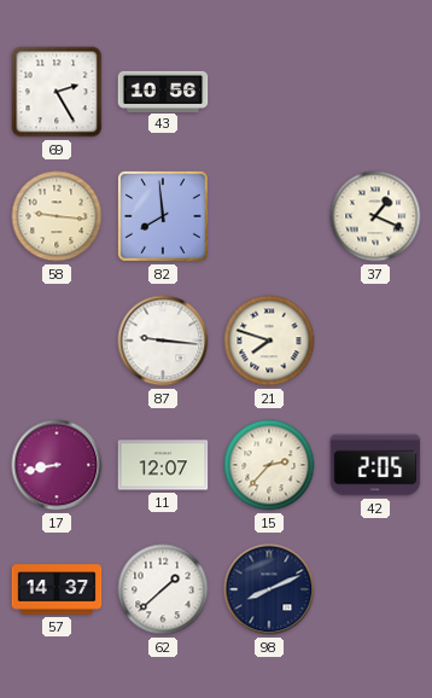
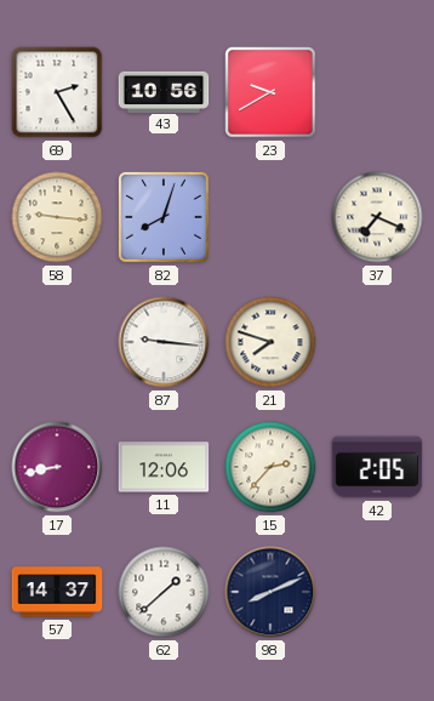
23: none -> 9:40
82: 7:59 -> 8:03
37: 1:19 -> 7:19
11: 12:07 -> 12:06
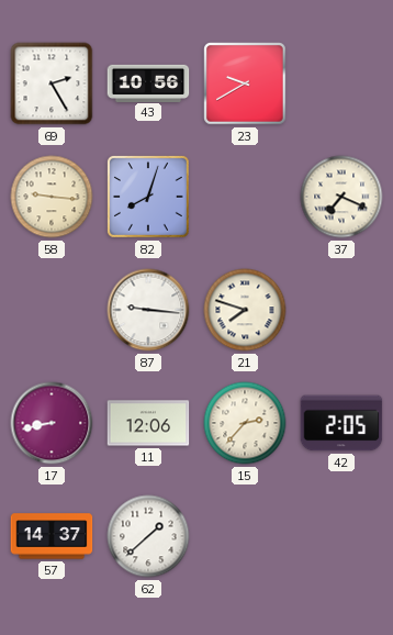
98: 8:11 -> none
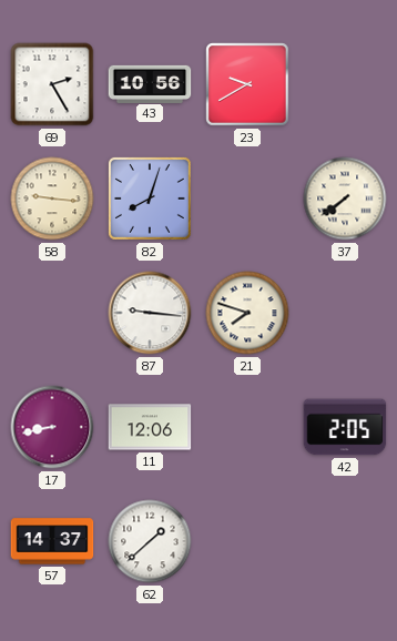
37: 7:19 -> 7:39
15: 2:37 -> none
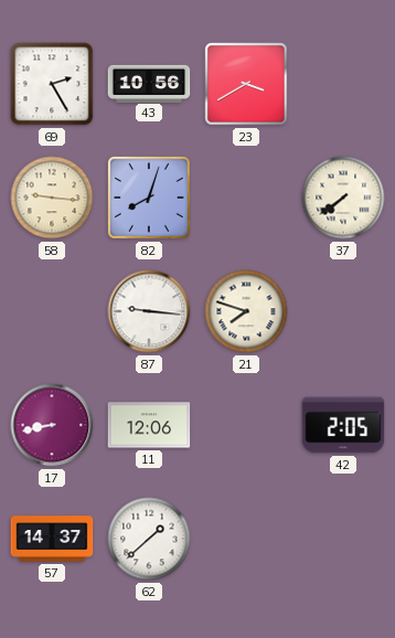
23: 9:40 -> 3:40
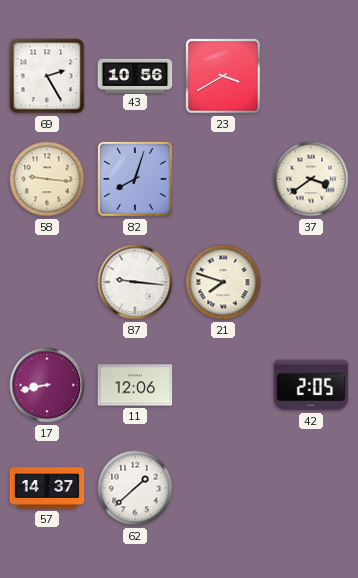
37: 7:39 -> 3:39
